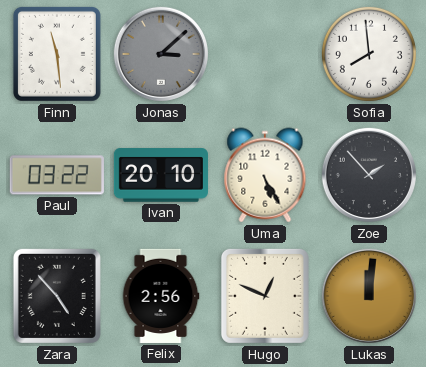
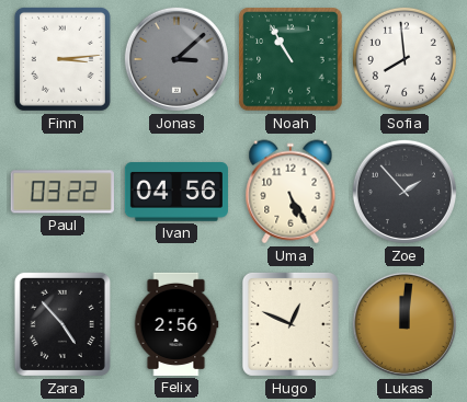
Finn: 11:29 -> 3:14
Noah: none -> 10:55
Ivan: 20:10 -> 04:56
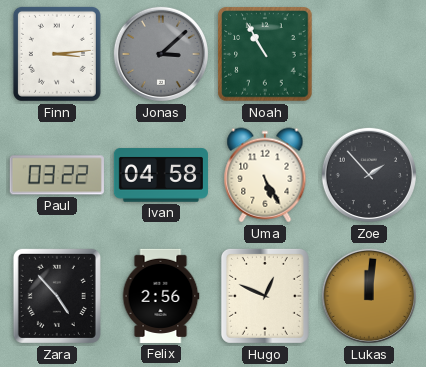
Sofia: 7:59 -> none
Ivan: 04:56 -> 04:58
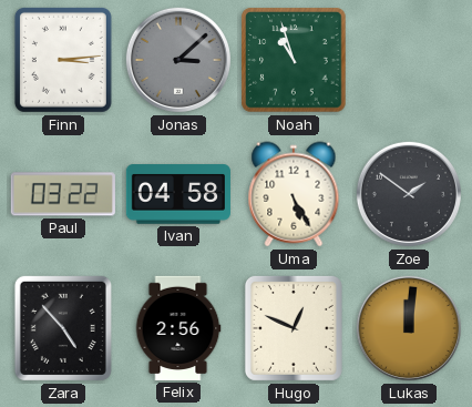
Noah: 10:55 -> 10:57
Zoe: 1:53 -> 1:51
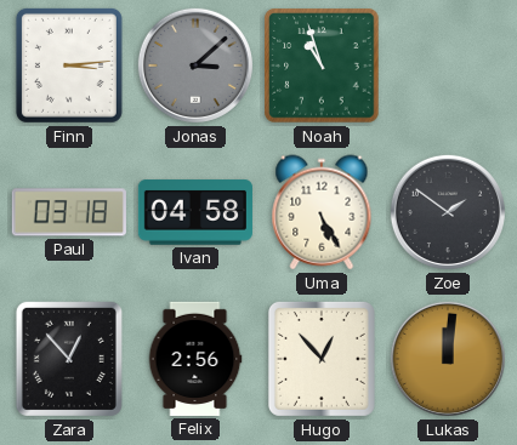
Paul: 03:22 -> 03:18
Zara: 4:53 -> 12:53
Hugo: 12:49 -> 12:53
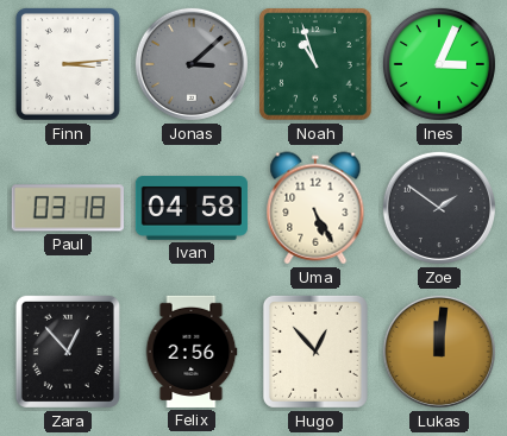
Ines: none -> 3:04
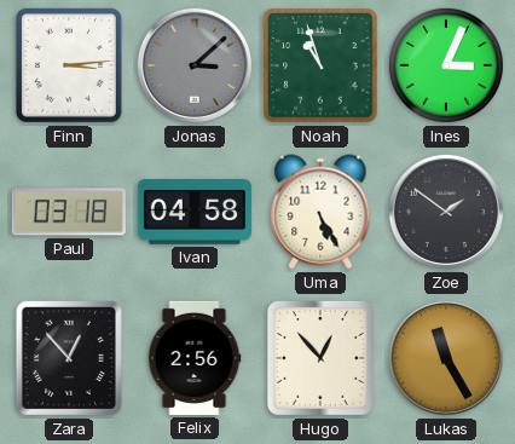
Lukas: 12:01 -> 11:25
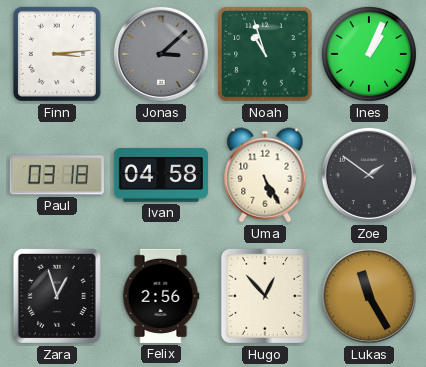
Ines: 3:04 -> 1:04
Zara: 12:53 -> 12:57
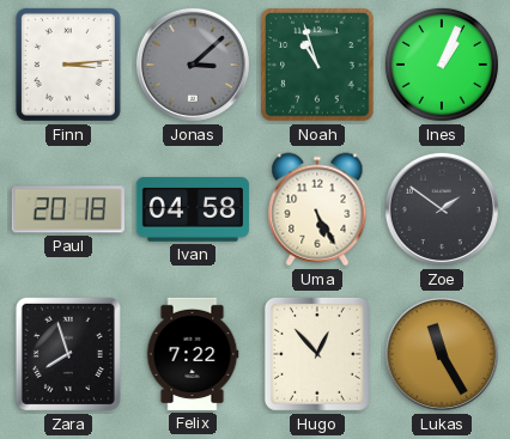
Paul: 03:18 -> 20:18
Zara: 12:57 -> 7:57
Felix: 2:56 -> 7:22
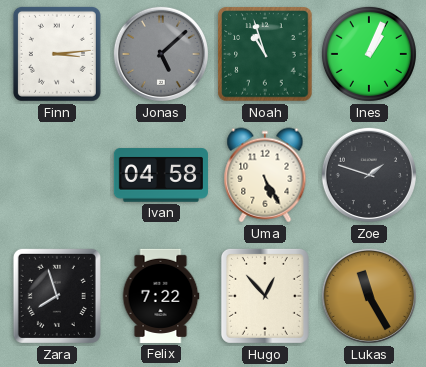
Jonas: 3:08 -> 5:08
Paul: 20:18 -> none
Zoe: 1:51 -> 1:48
